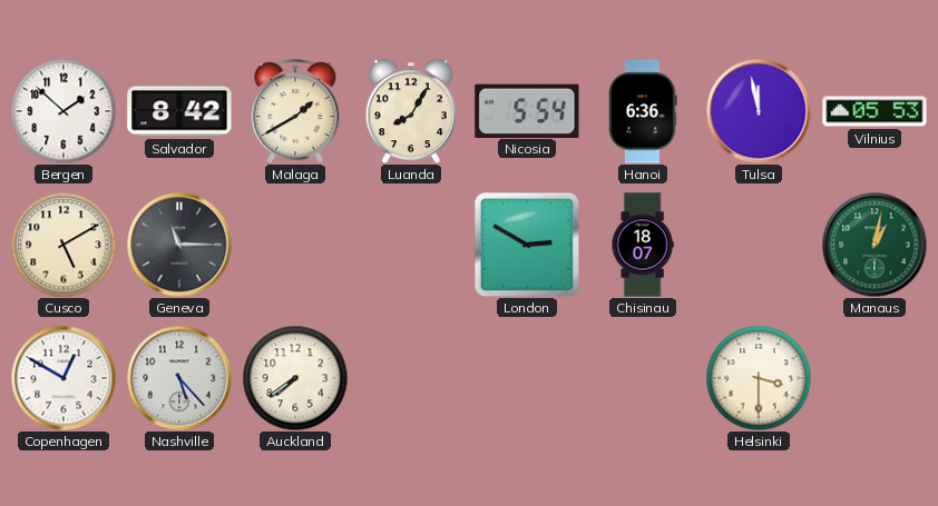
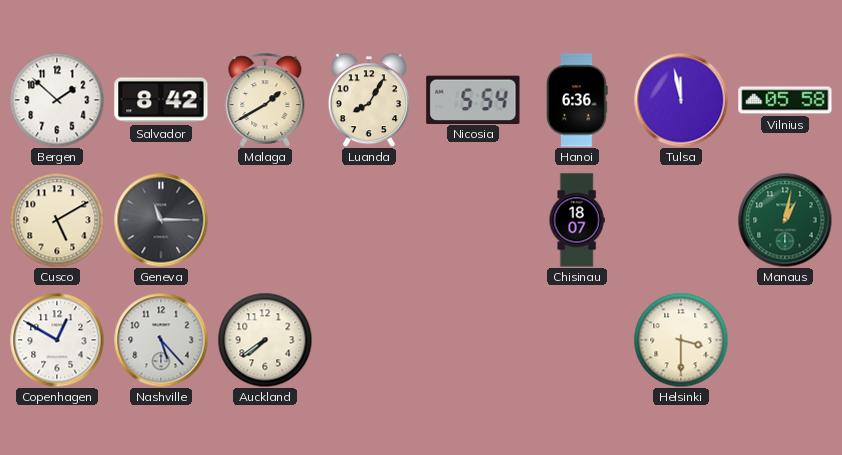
Vilnius: 05:53 -> 05:58
London: 2:50 -> none
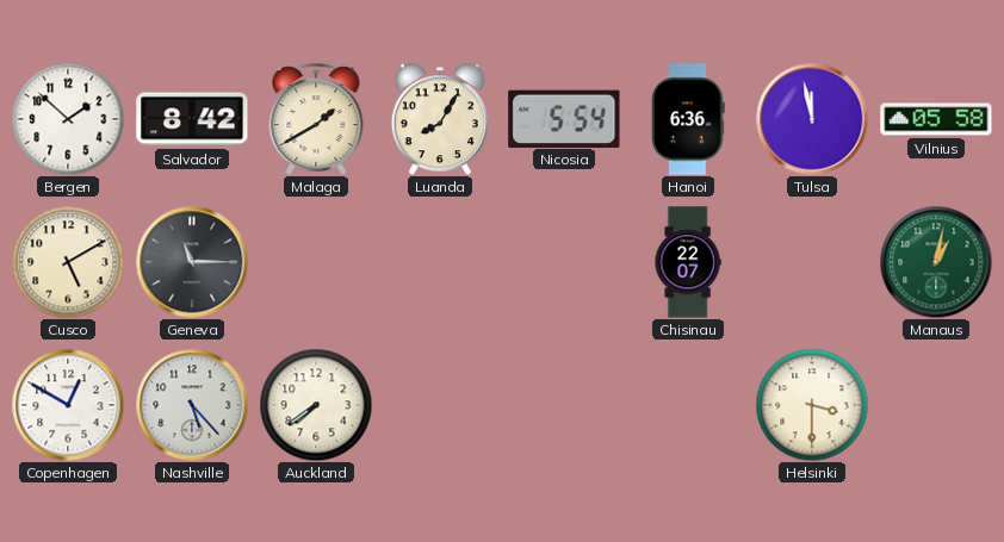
Chisinau: 18:07 -> 22:07
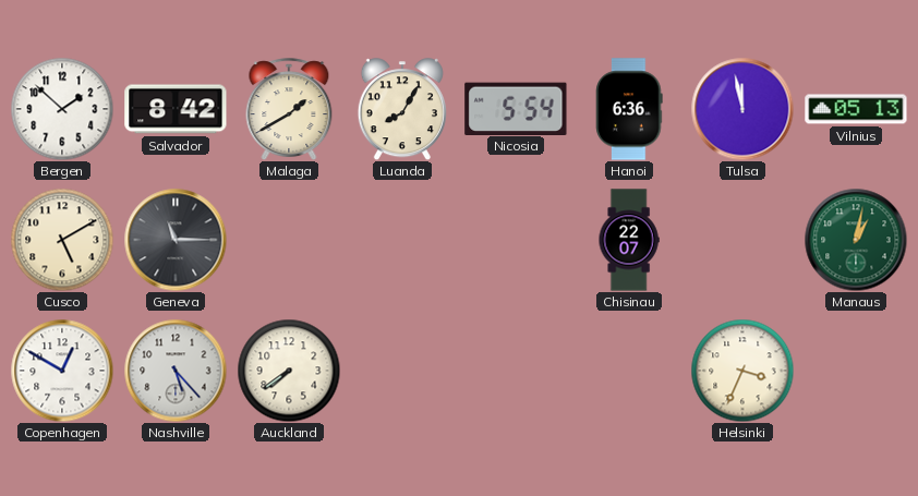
Vilnius: 05:58 -> 05:13
Helsinki: 3:30 -> 3:34
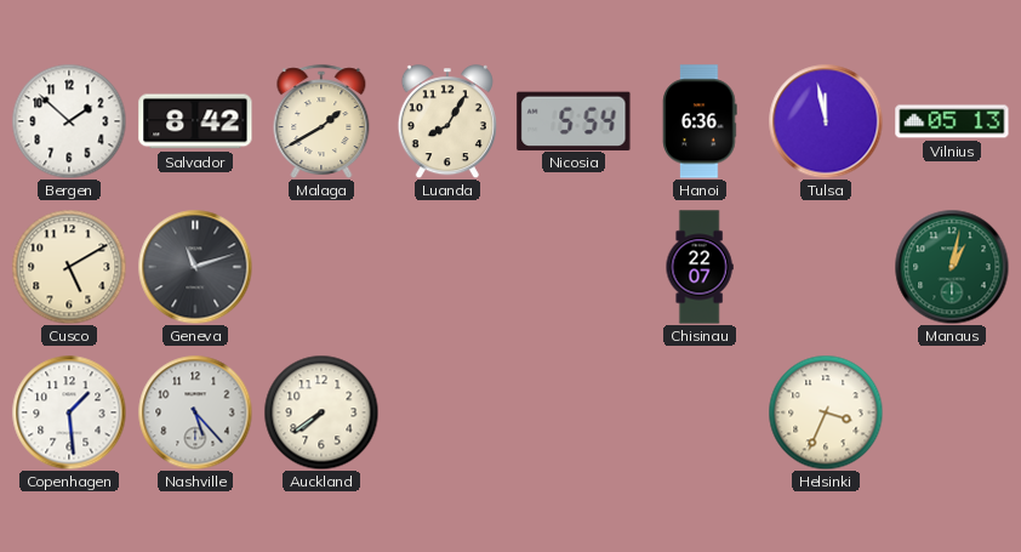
Geneva: 11:15 -> 11:12
Copenhagen: 12:50 -> 1:29
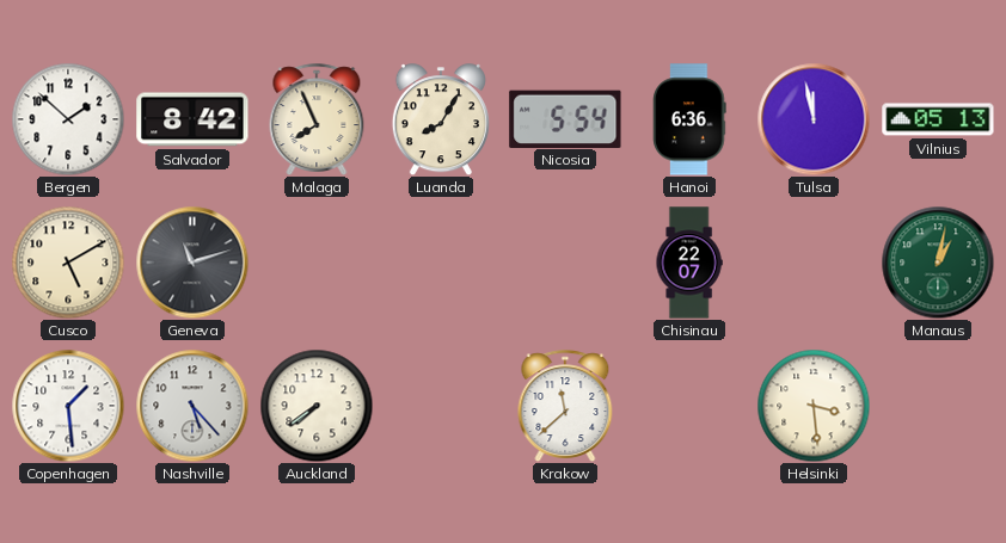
Malaga: 1:40 -> 7:56
Krakow: none -> 11:38
Helsinki: 3:34 -> 3:29
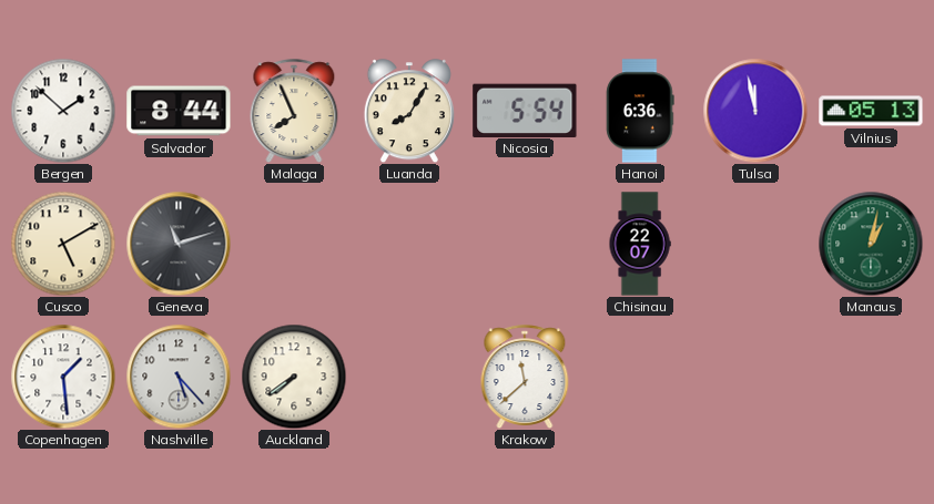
Salvador: 8:42 -> 8:44
Helsinki: 3:29 -> none
